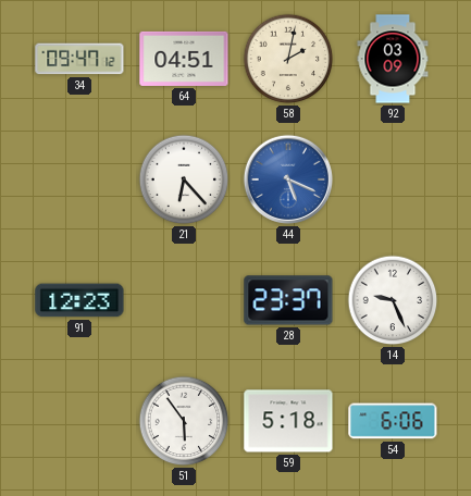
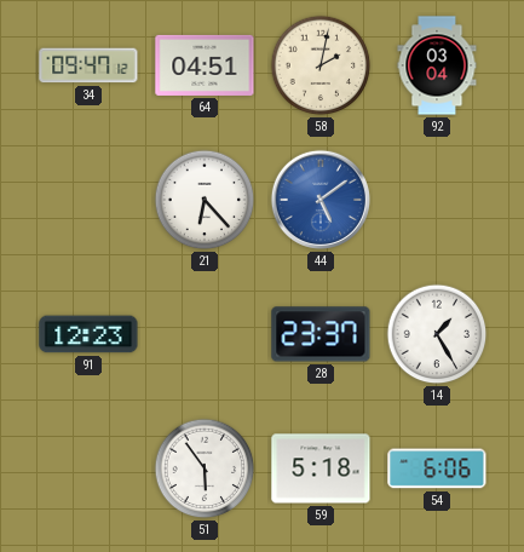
92: 03:09 -> 03:04
44: 5:19 -> 5:09
14: 9:26 -> 1:25
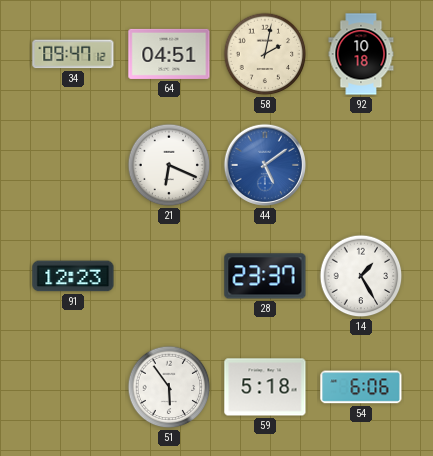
92: 03:04 -> 10:18
21: 6:23 -> 6:19
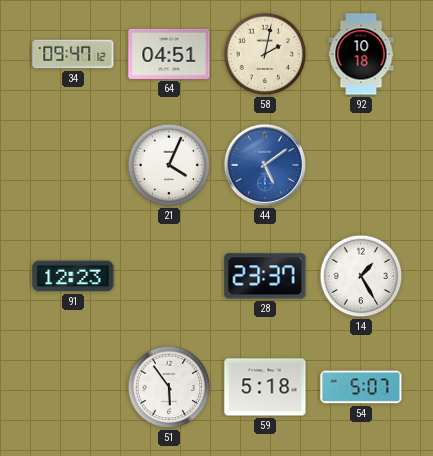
21: 6:19 -> 4:04
54: 6:06 -> 5:07
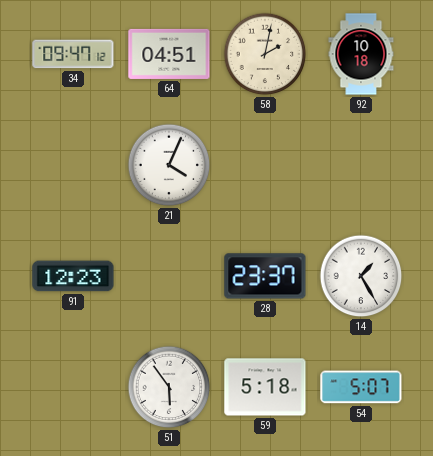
44: 5:09 -> none
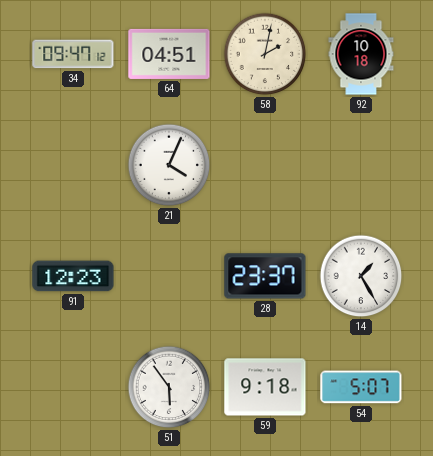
59: 5:18 -> 9:18
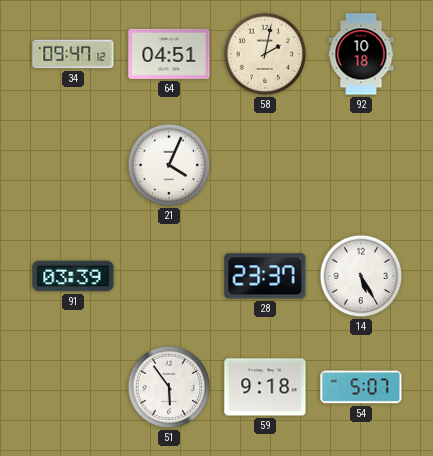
91: 12:23 -> 03:39
14: 1:25 -> 5:25
